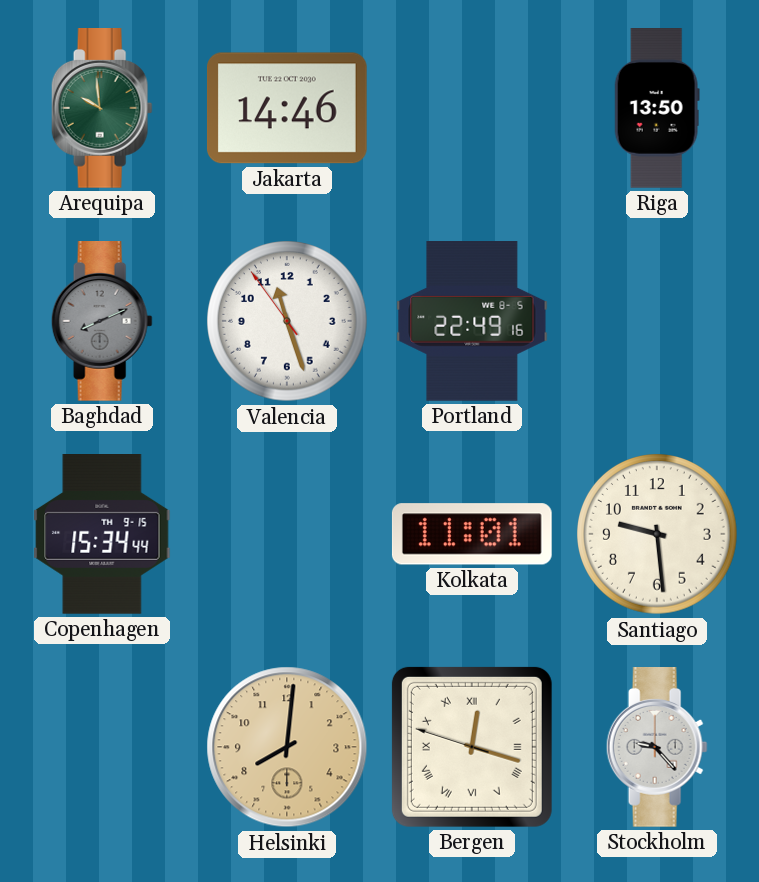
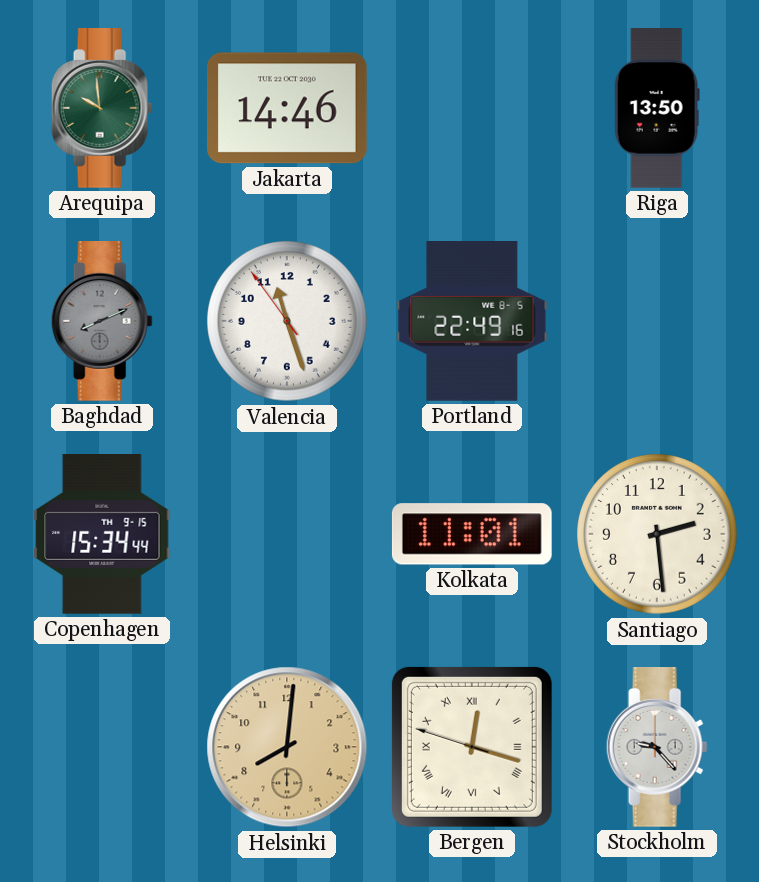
Santiago: 9:29 -> 2:29
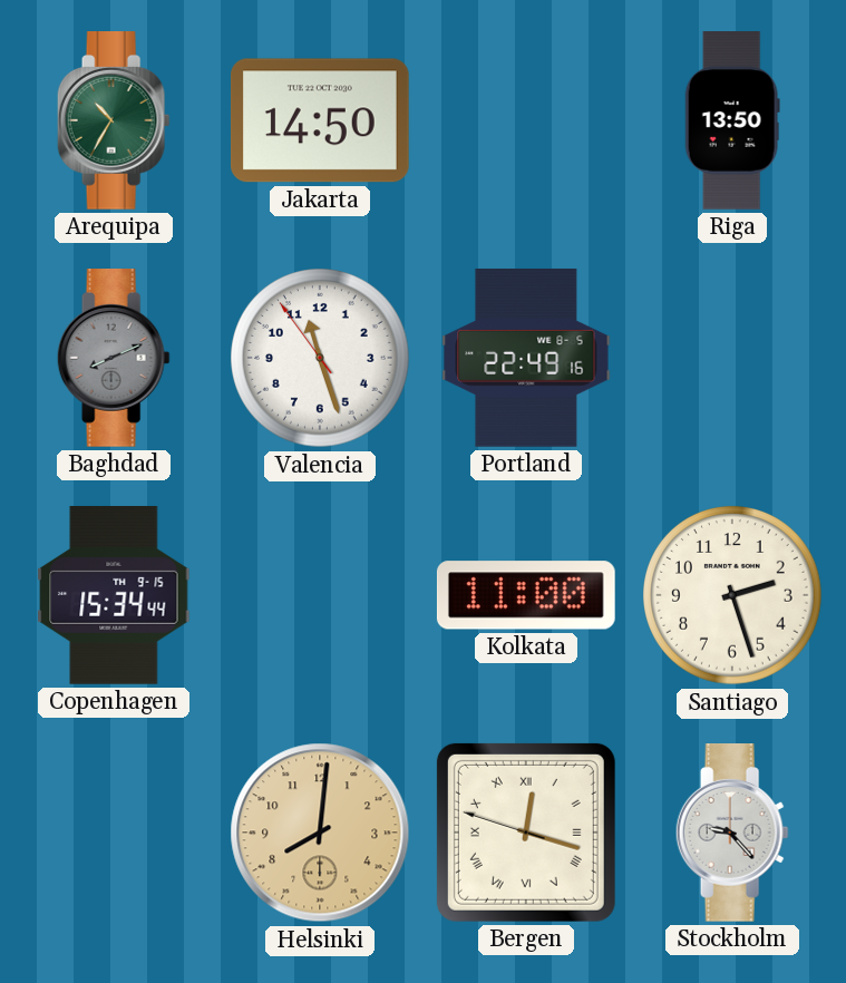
Arequipa: 9:59 -> 10:35
Jakarta: 14:46 -> 14:50
Kolkata: 11:01 -> 11:00
Santiago: 2:29 -> 2:27
